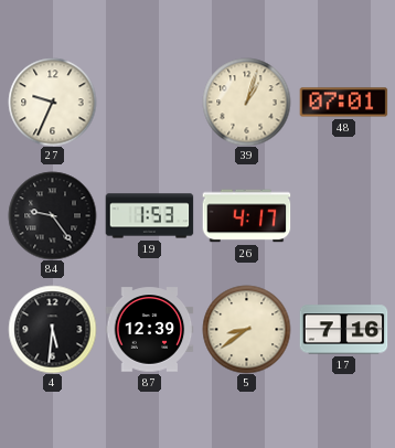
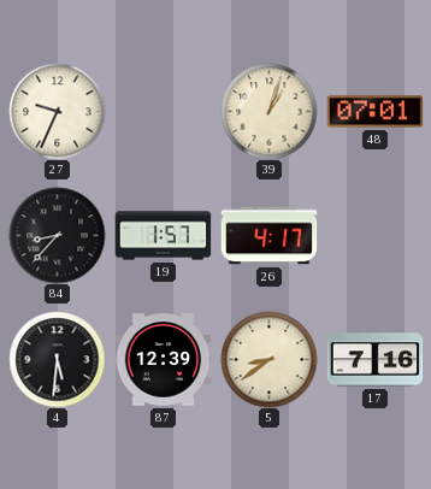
84: 9:24 -> 8:37
19: 1:53 -> 1:57
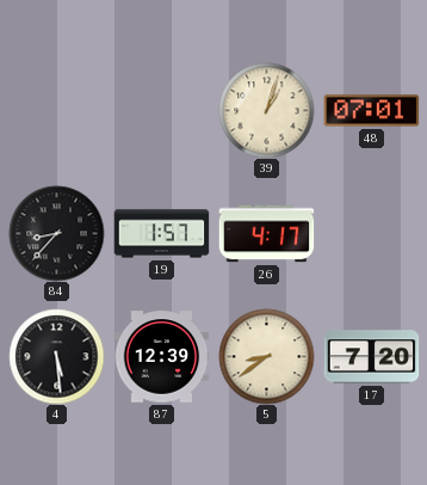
27: 9:34 -> none
4: 5:31 -> 5:29
17: 7:16 -> 7:20
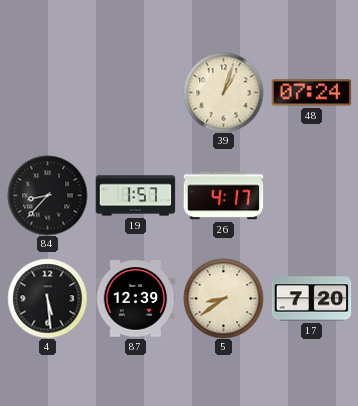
48: 07:01 -> 07:24
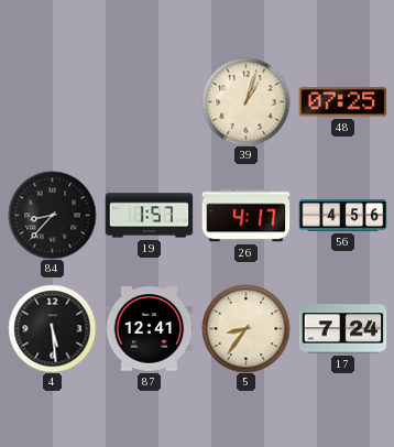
48: 07:24 -> 07:25
56: none -> 4:56
87: 12:39 -> 12:41
5: 8:39 -> 8:36
17: 7:20 -> 7:24
